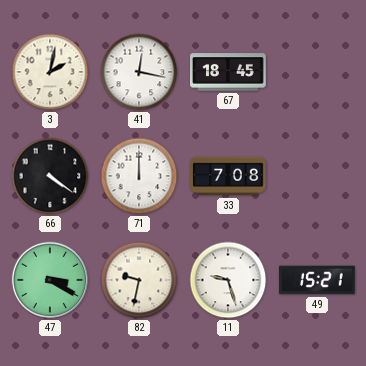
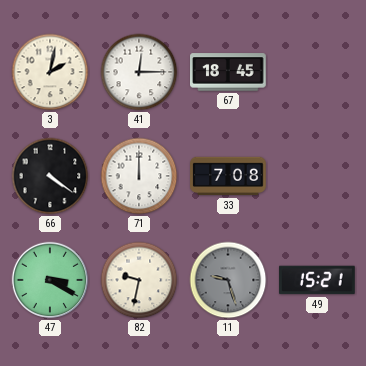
41: 12:17 -> 12:15
11 dial: white -> grey
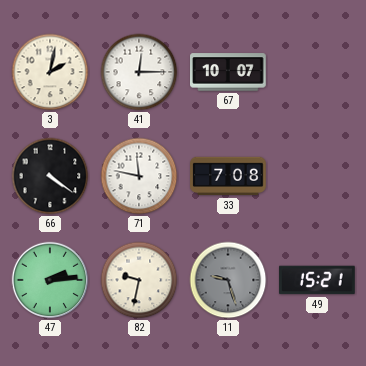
67: 18:45 -> 10:07
71: 12:00 -> 11:47
47: 3:20 -> 2:14
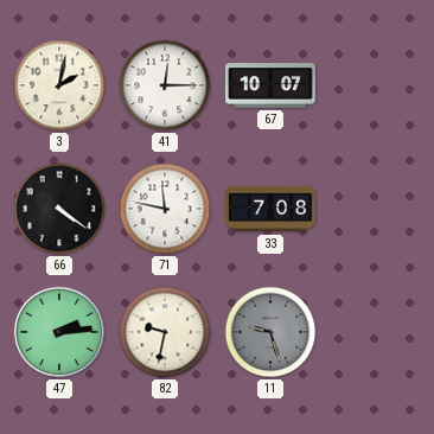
49: 15:21 -> none
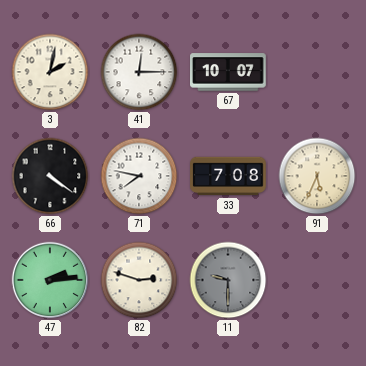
71: 11:47 -> 7:47
91: none -> 5:34
82: 9:32 -> 2:48
11: 9:27 -> 9:30
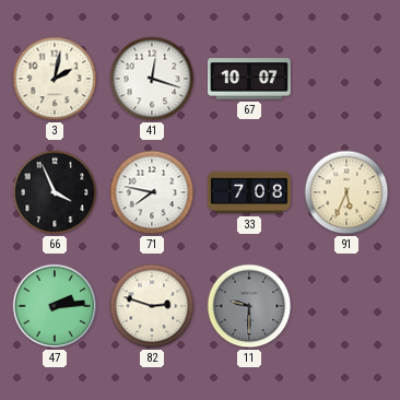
41: 12:15 -> 12:18
66: 4:21 -> 3:56
